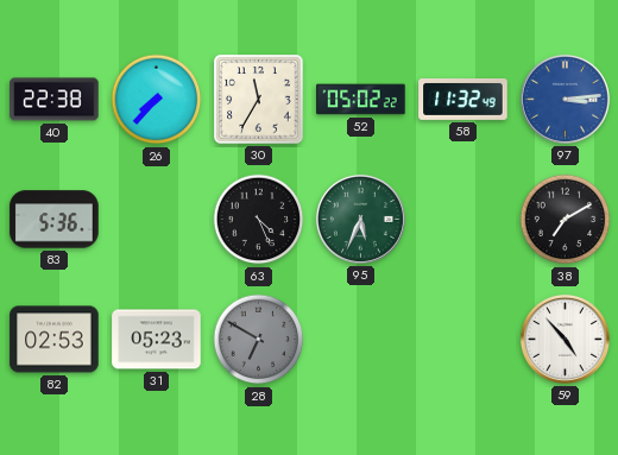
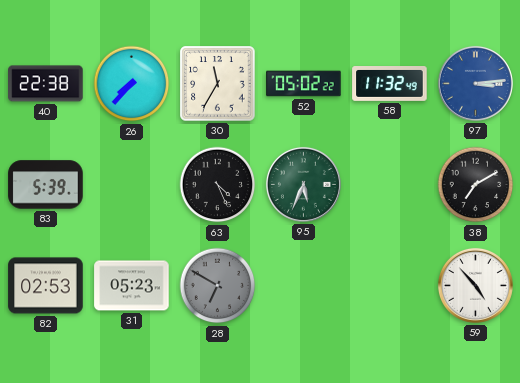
83: 5:36 -> 5:39
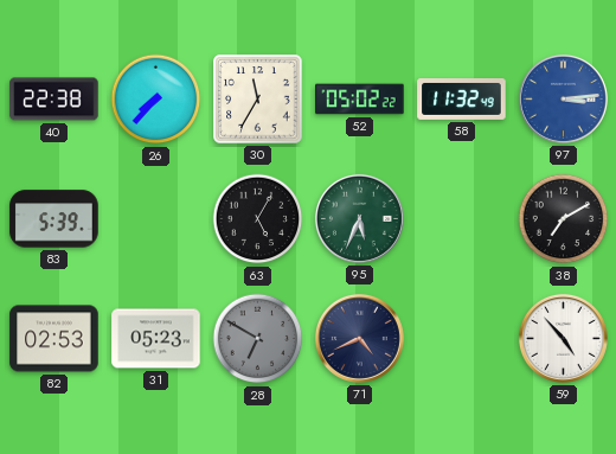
63: 4:26 -> 5:05
71: none -> 4:41
